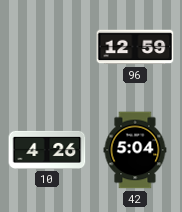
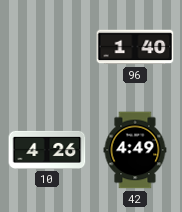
96: 12:59 -> 1:40
42: 5:04 -> 4:49
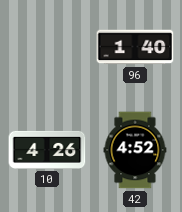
42: 4:49 -> 4:52
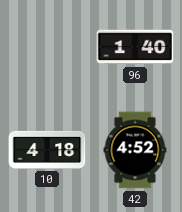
10: 4:26 -> 4:18
